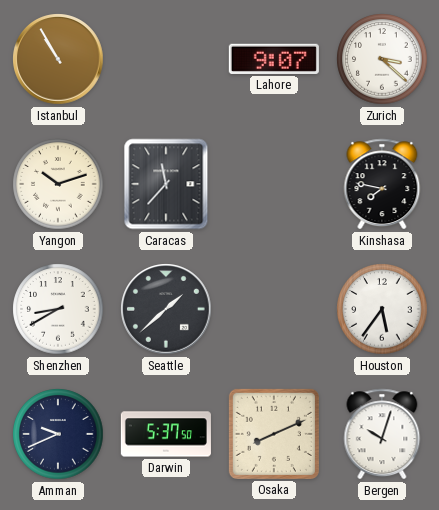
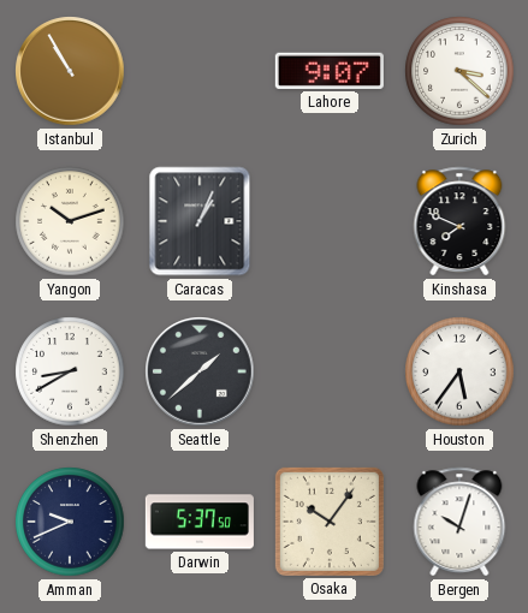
Caracas: 11:37 -> 1:04
Kinshasa: 7:47 -> 7:49
Osaka: 8:11 -> 10:06
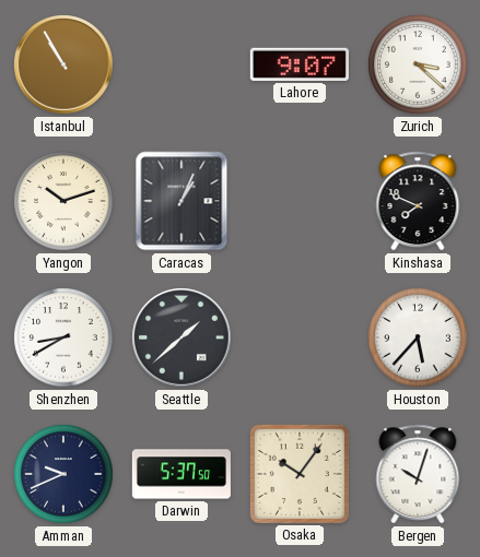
Houston: 5:36 -> 5:37
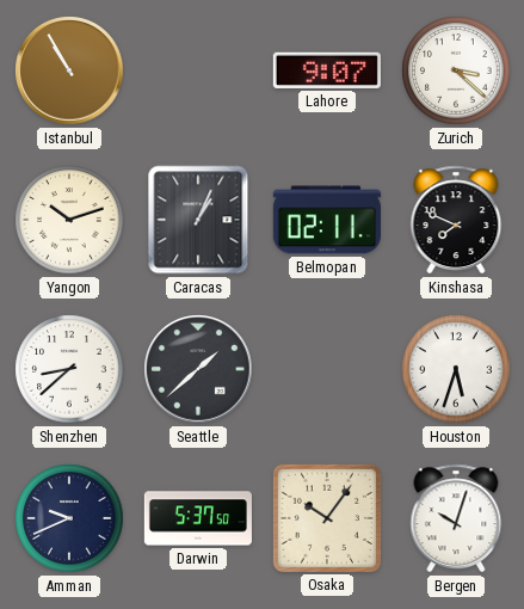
Belmopan: none -> 02:11
Shenzhen: 8:40 -> 8:38
Houston: 5:37 -> 5:33
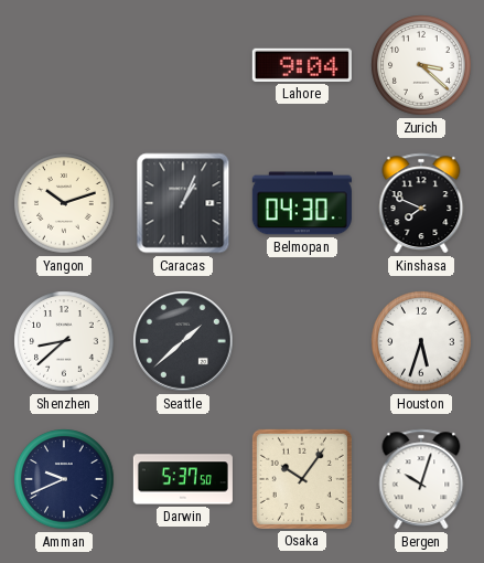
Istanbul: 10:55 -> none
Lahore: 9:07 -> 9:04
Belmopan: 02:11 -> 04:30
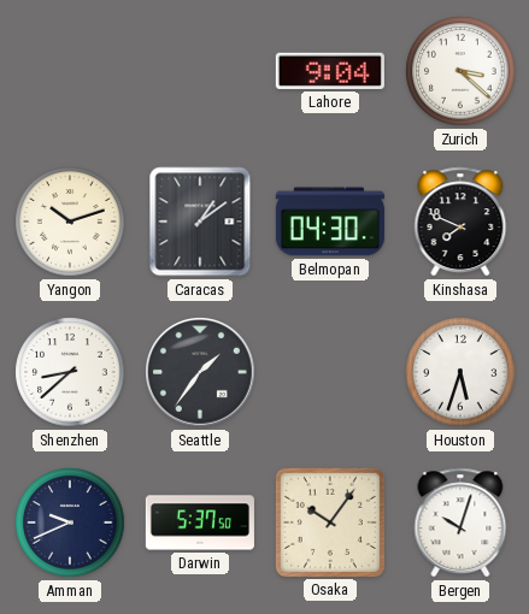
Caracas: 1:04 -> 1:09
Seattle: 1:38 -> 1:36
